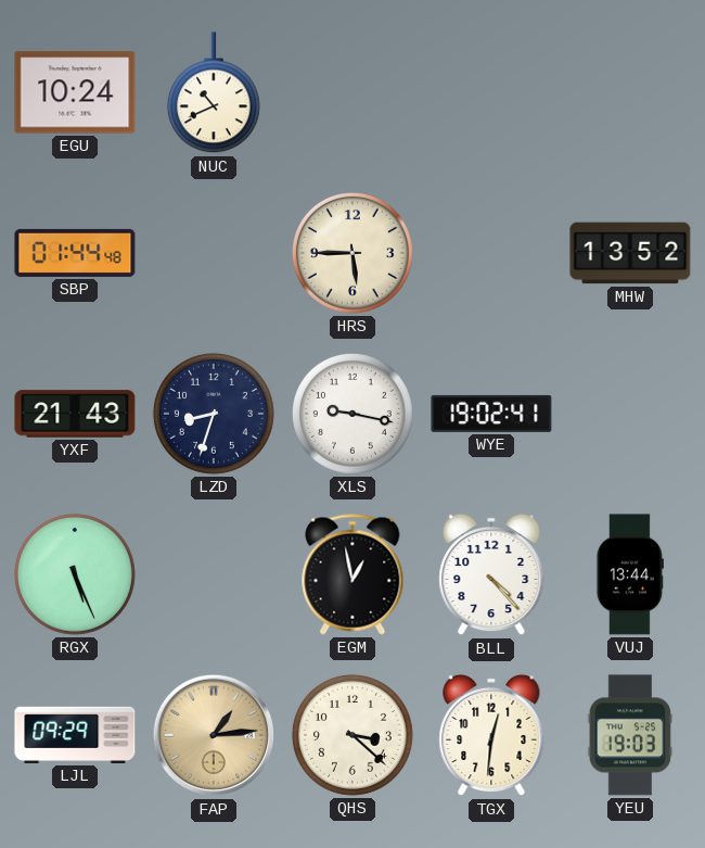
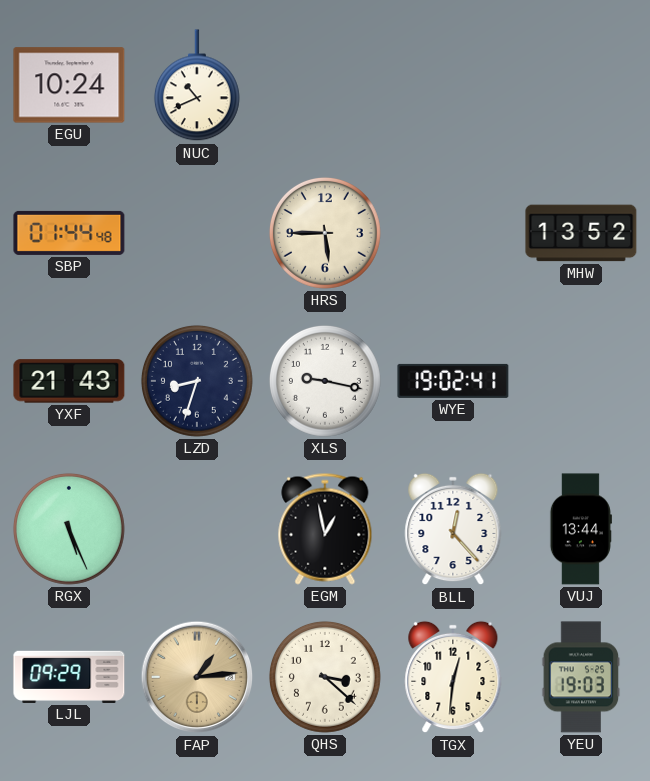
BLL: 4:23 -> 12:23
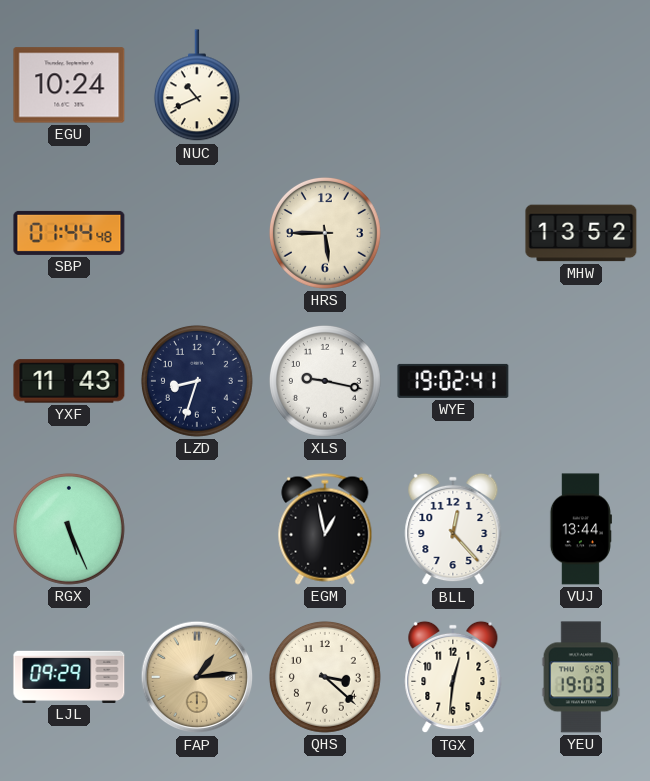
YXF: 21:43 -> 11:43
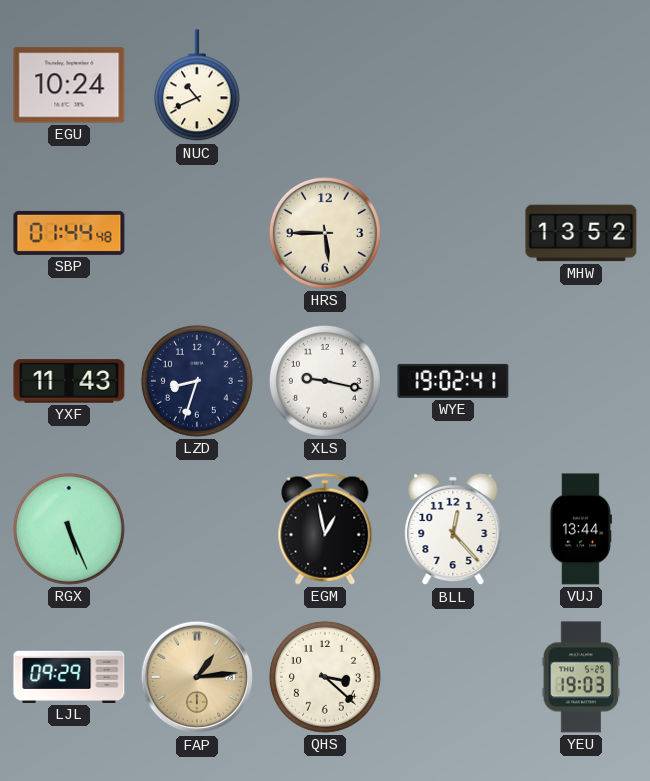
TGX: 12:31 -> none
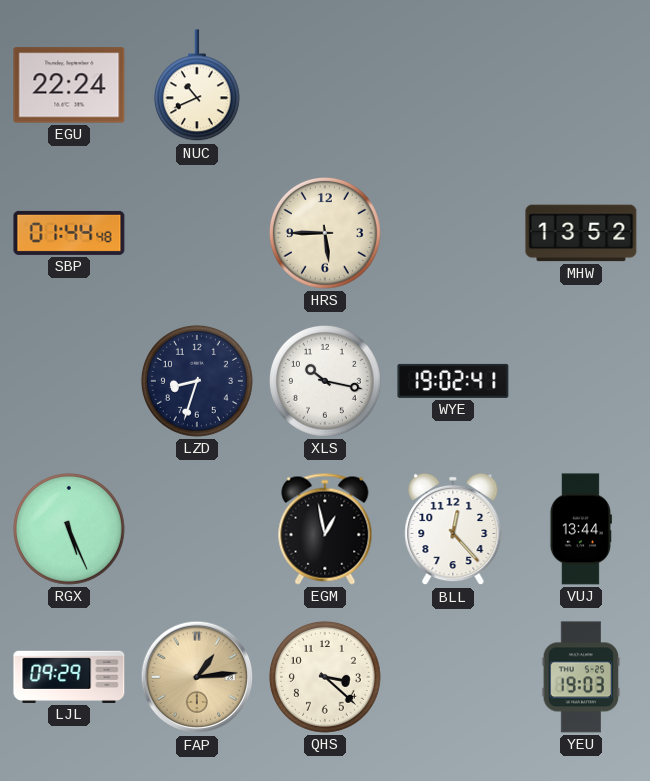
EGU: 10:24 -> 22:24
YXF: 11:43 -> none
XLS: 9:17 -> 10:17
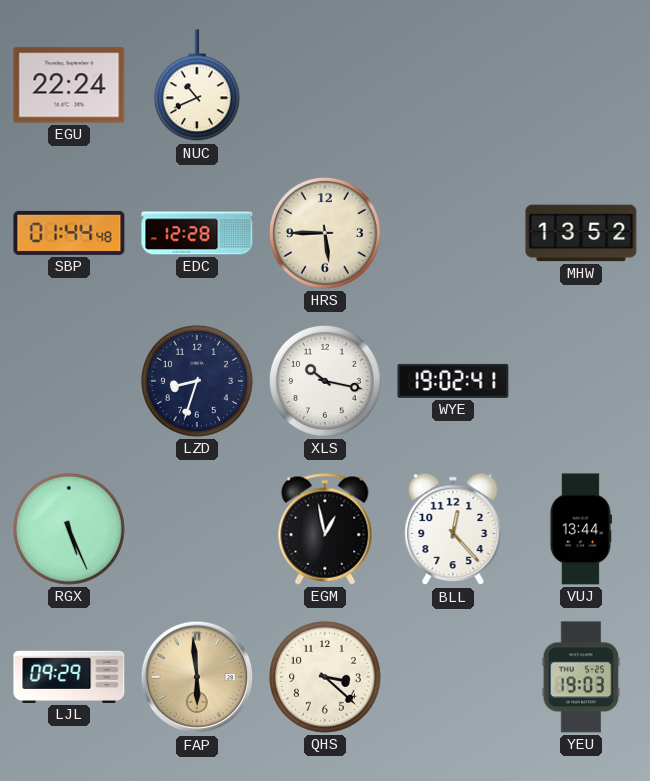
EDC: none -> 12:28
FAP: 1:14 -> 5:59
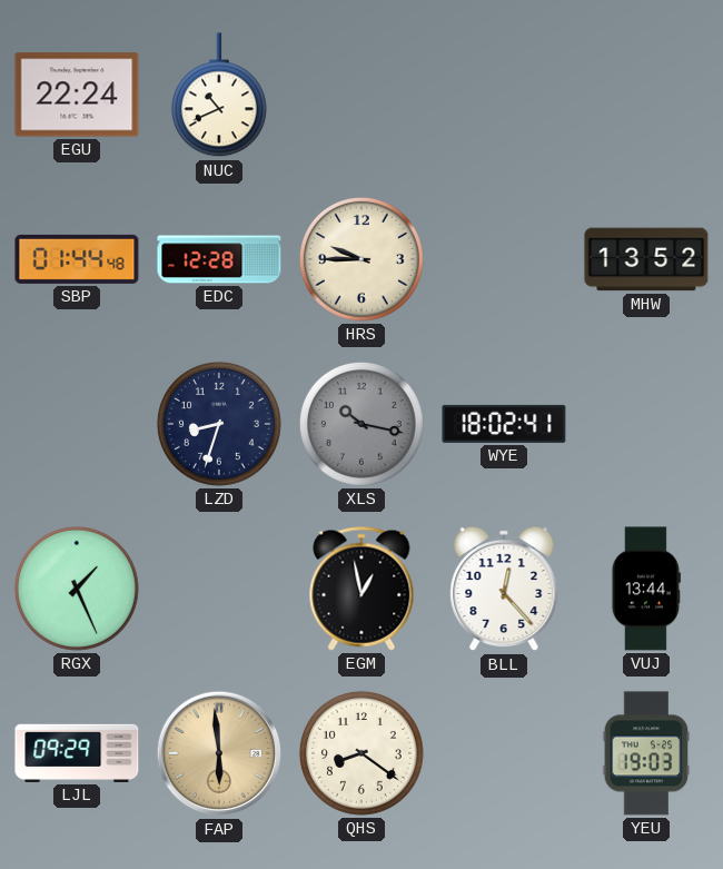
HRS: 5:45 -> 9:45
XLS dial: white -> grey
WYE: 19:02 -> 18:02
RGX: 5:26 -> 1:26
QHS: 3:22 -> 8:21
